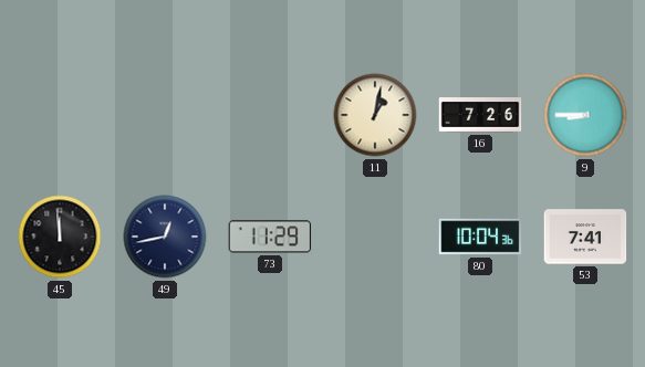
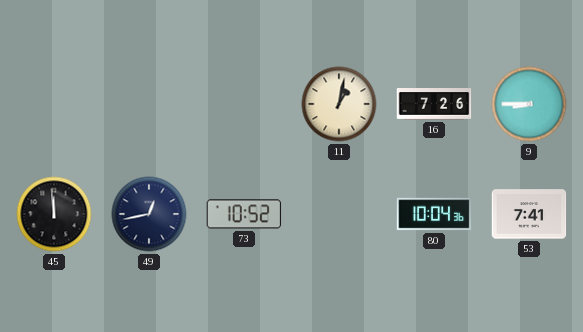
73: 11:29 -> 10:52
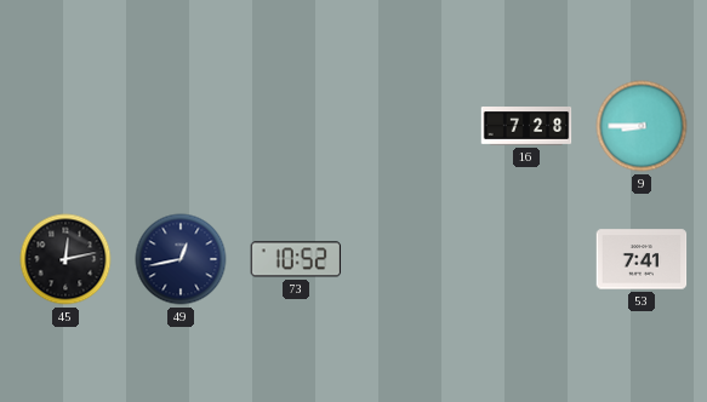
11: 1:02 -> none
16: 7:26 -> 7:28
45: 11:59 -> 12:13
80: 10:04 -> none
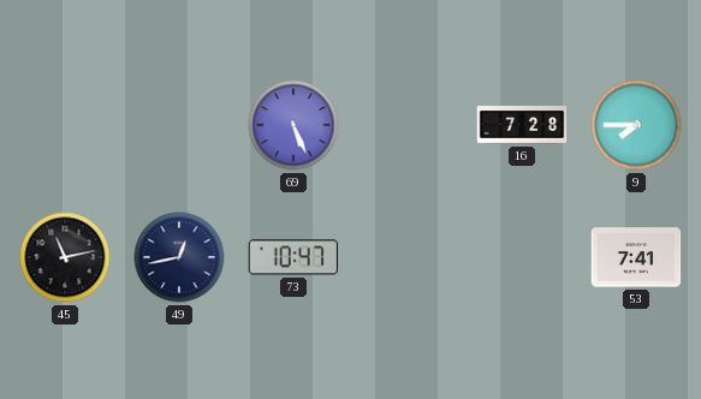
69: none -> 5:26
9: 8:45 -> 7:45
45: 12:13 -> 11:13
73: 10:52 -> 10:47
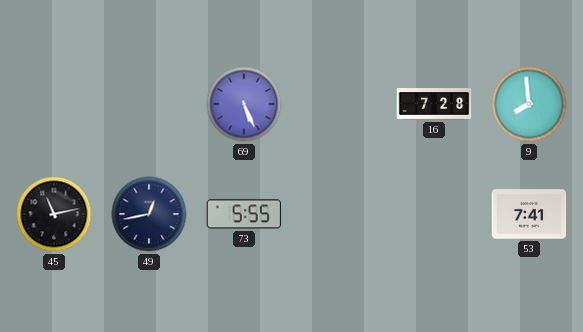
9: 7:45 -> 7:59
73: 10:47 -> 5:55
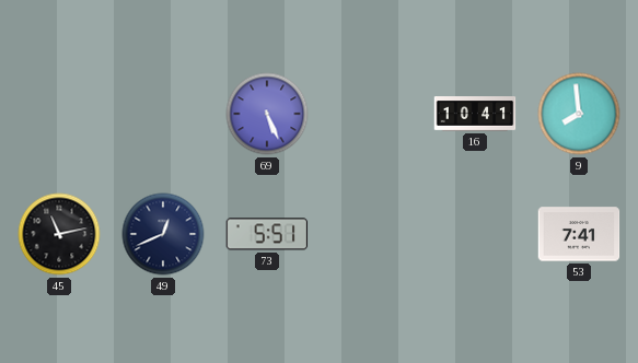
16: 7:28 -> 10:41
49: 12:43 -> 12:41
73: 5:55 -> 5:51
